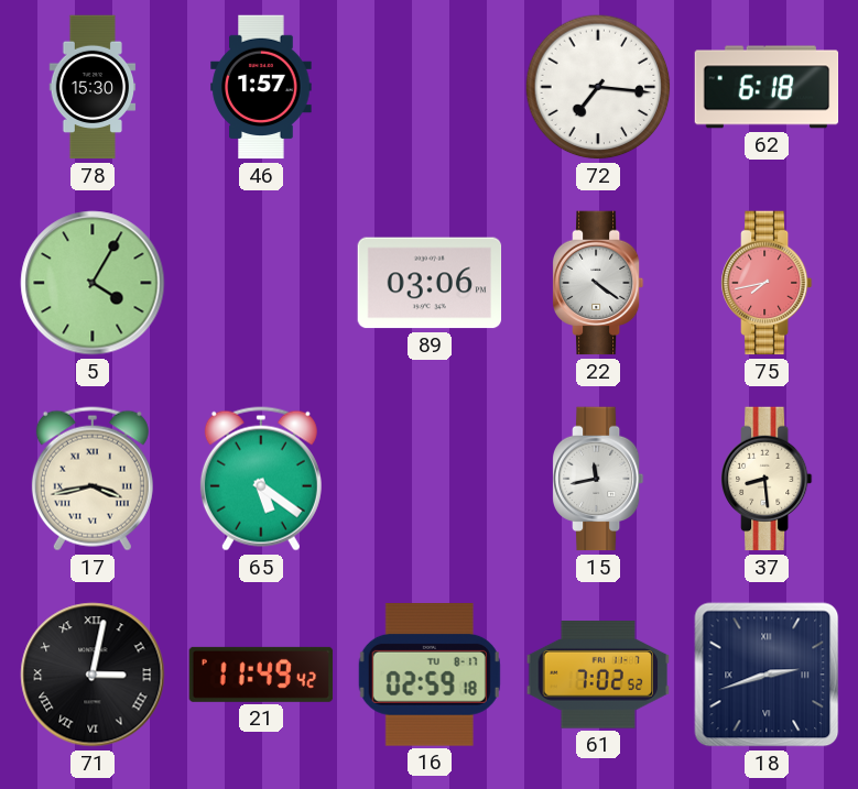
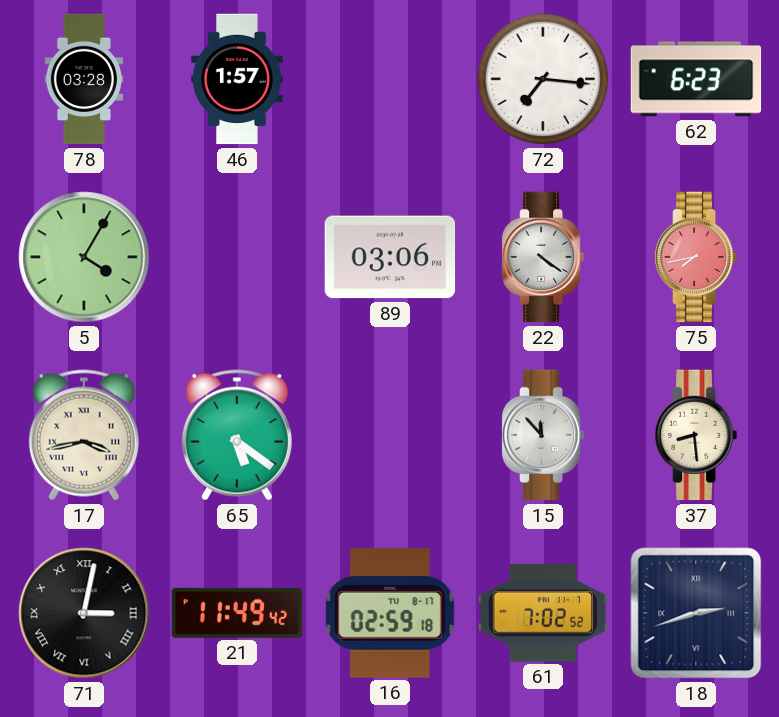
78: 15:30 -> 03:28
62: 6:18 -> 6:23
15: 11:43 -> 11:53
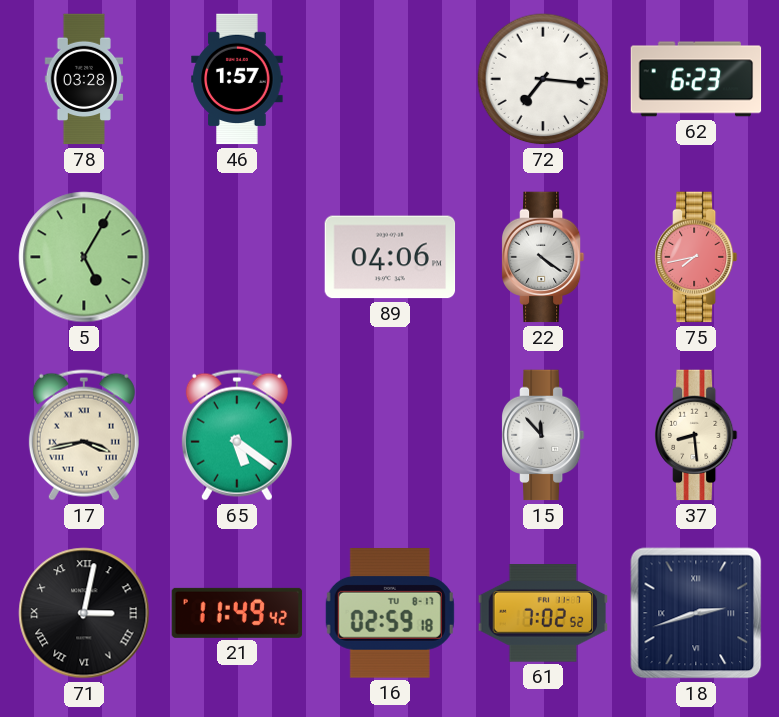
5: 4:05 -> 5:05
89: 03:06 -> 04:06
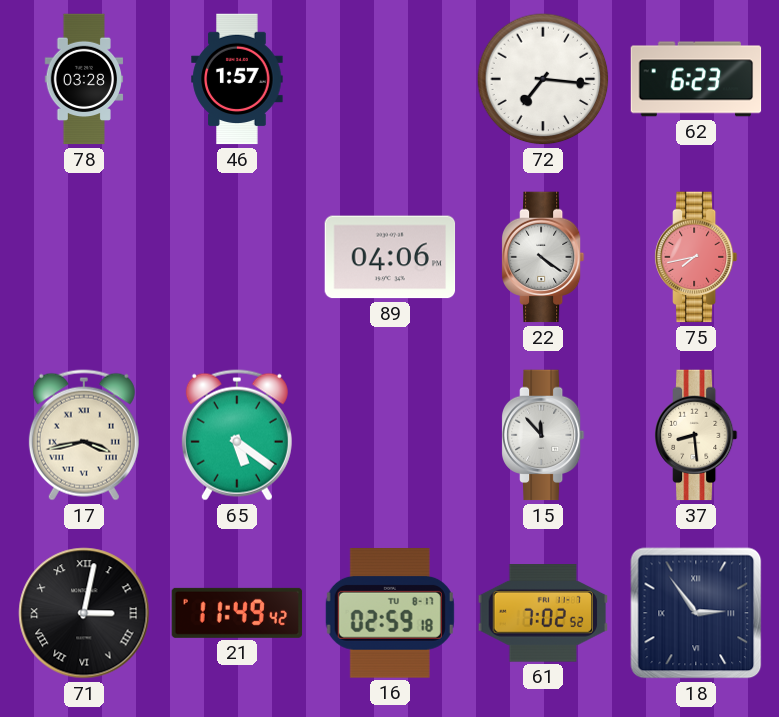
5: 5:05 -> none
18: 2:42 -> 2:54
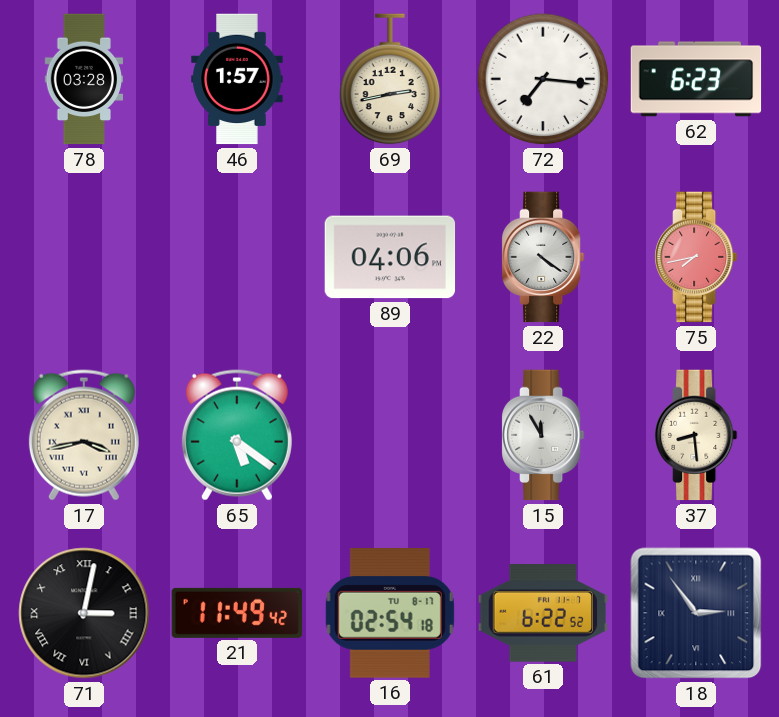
69: none -> 2:43
15: 11:53 -> 11:55
16: 02:59 -> 02:54
61: 7:02 -> 6:22
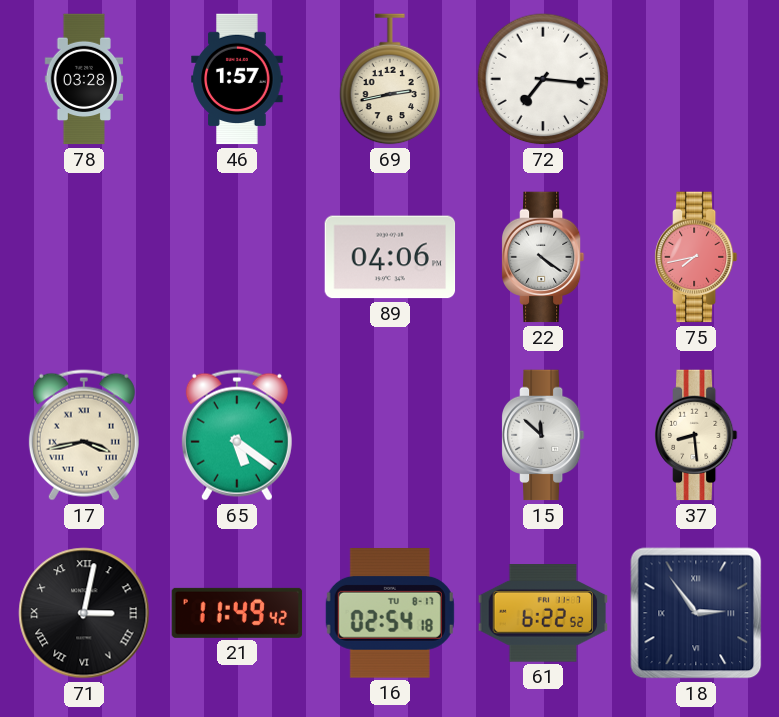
62: 6:23 -> none
15: 11:55 -> 11:52
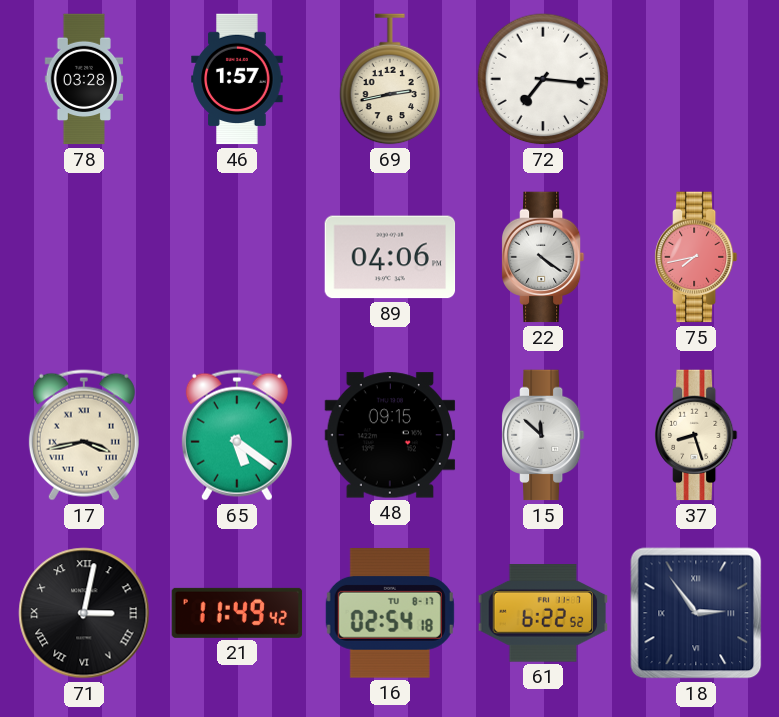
48: none -> 09:15
37: 8:29 -> 8:27
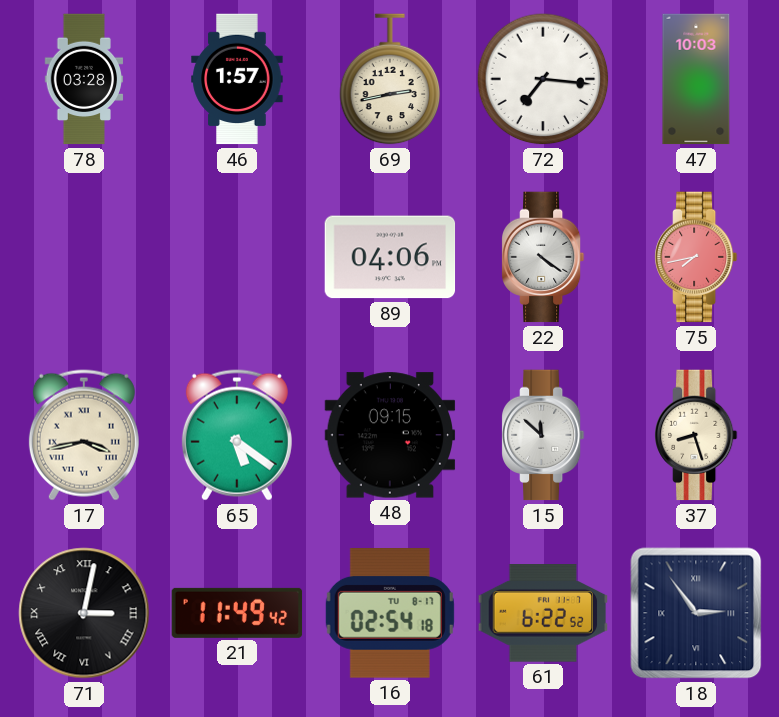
47: none -> 10:03
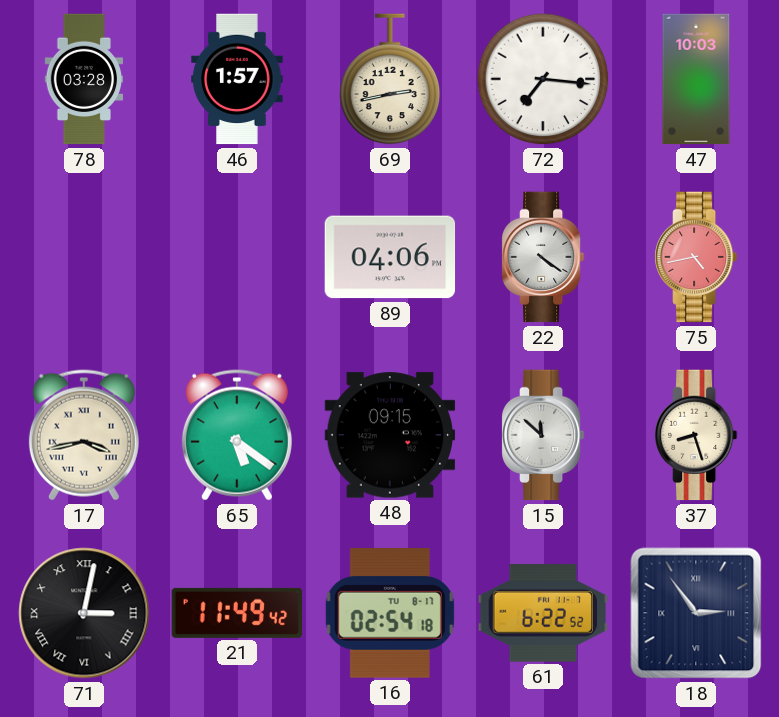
75: 7:43 -> 4:43
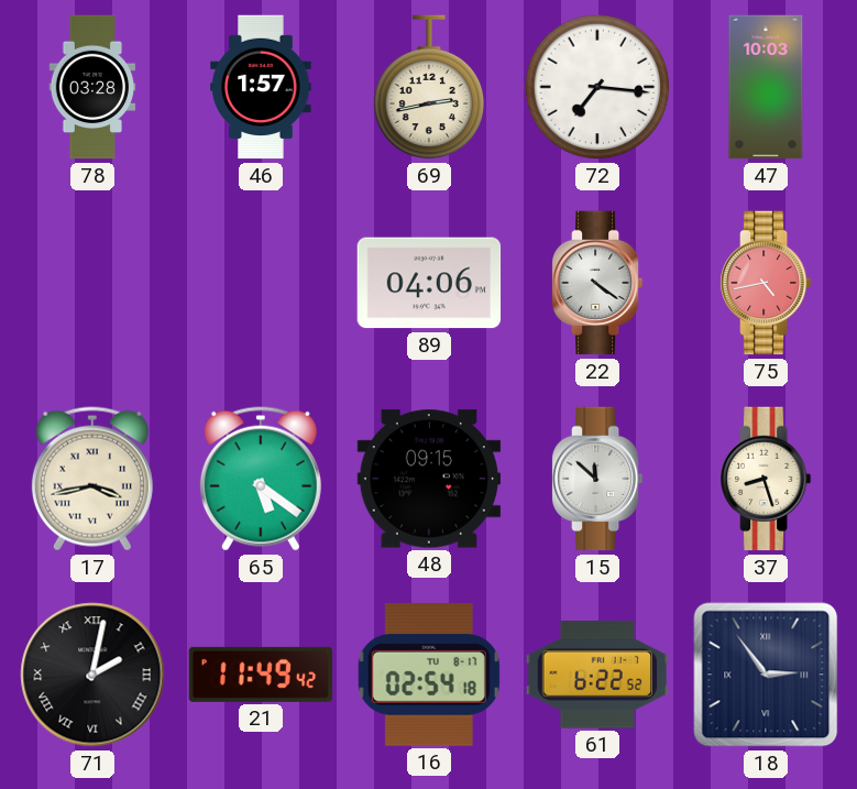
71: 3:02 -> 2:02
